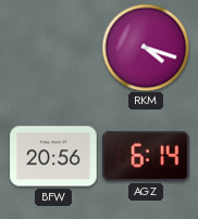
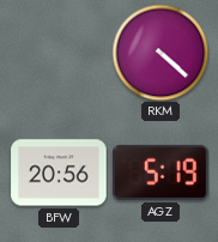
RKM: 4:18 -> 4:22
AGZ: 6:14 -> 5:19
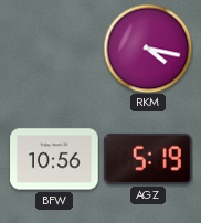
RKM: 4:22 -> 4:17
BFW: 20:56 -> 10:56
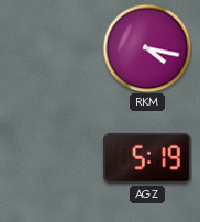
BFW: 10:56 -> none
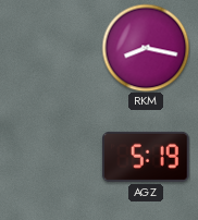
RKM: 4:17 -> 8:17
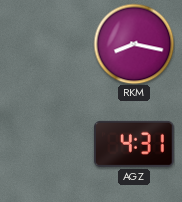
AGZ: 5:19 -> 4:31
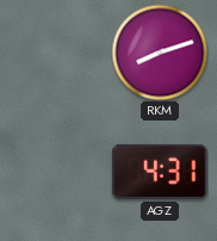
RKM: 8:17 -> 8:12
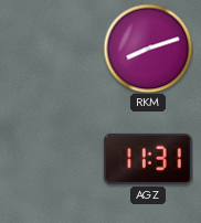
AGZ: 4:31 -> 11:31
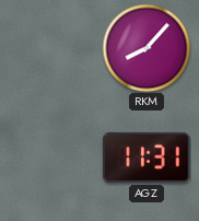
RKM: 8:12 -> 8:07
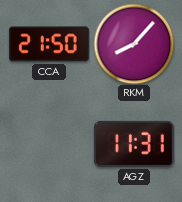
CCA: none -> 21:50
